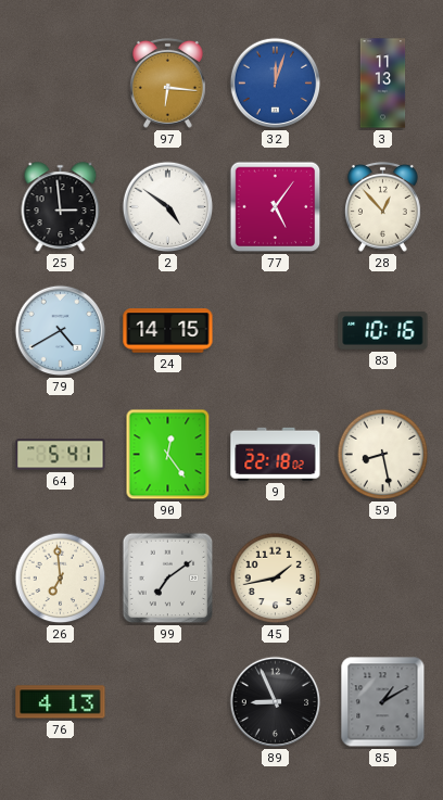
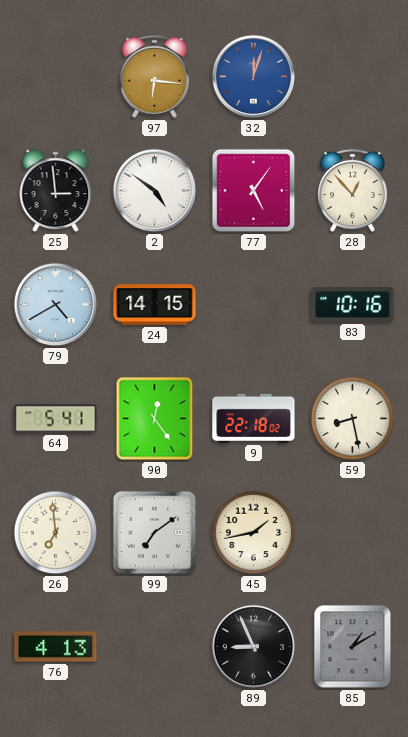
3: 11:13 -> none
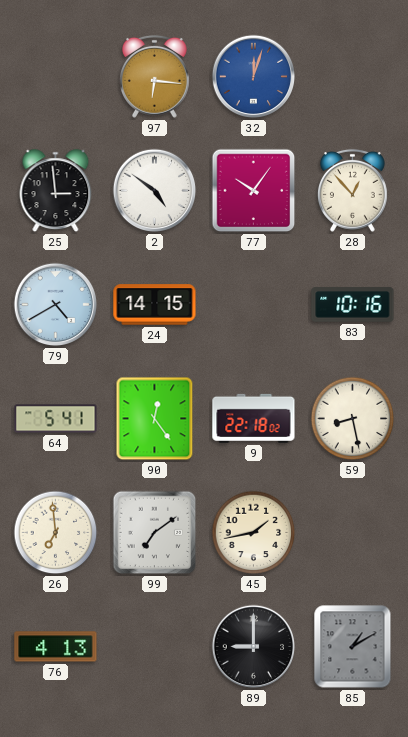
77: 5:06 -> 10:06
89: 8:56 -> 9:00
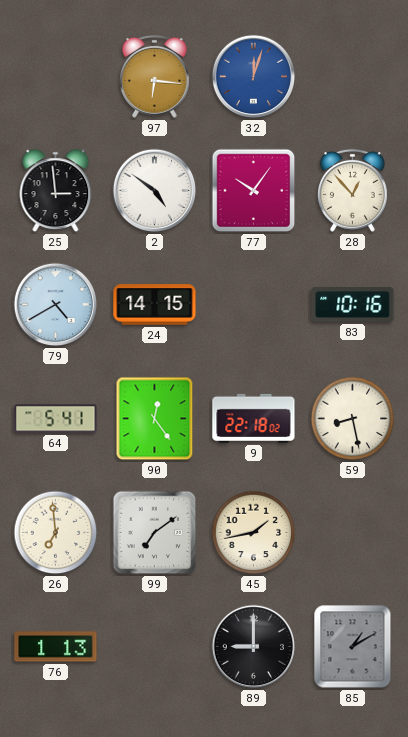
76: 4:13 -> 1:13
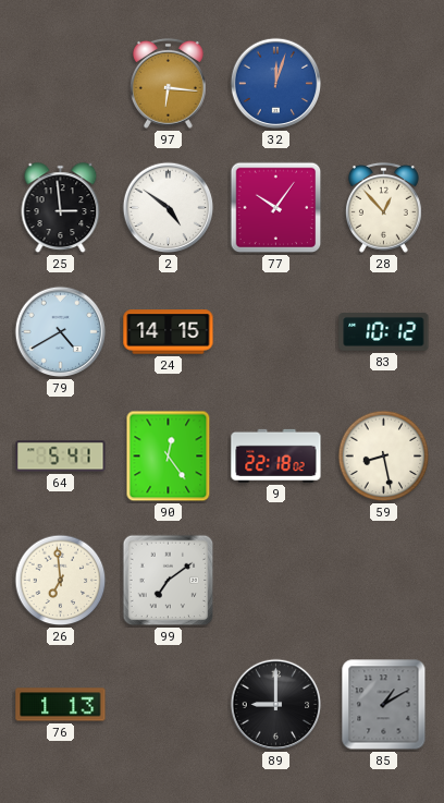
83: 10:16 -> 10:12
45: 1:43 -> none
